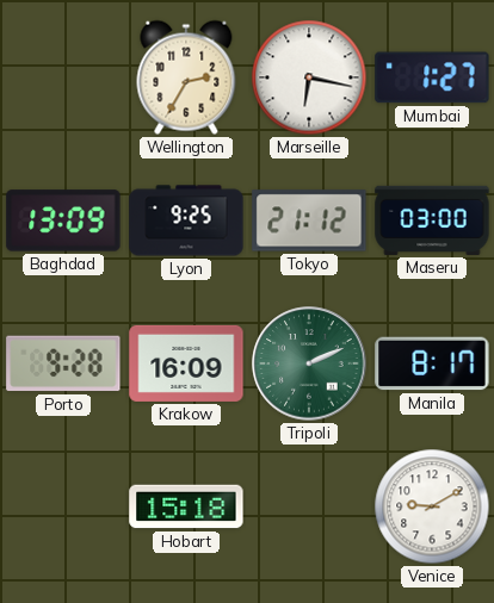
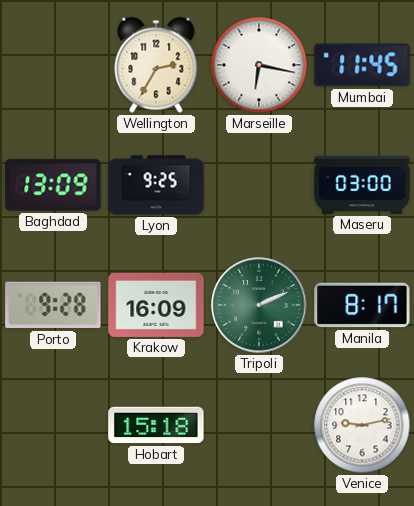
Mumbai: 1:27 -> 11:45
Tokyo: 21:12 -> none
Venice: 9:10 -> 9:13
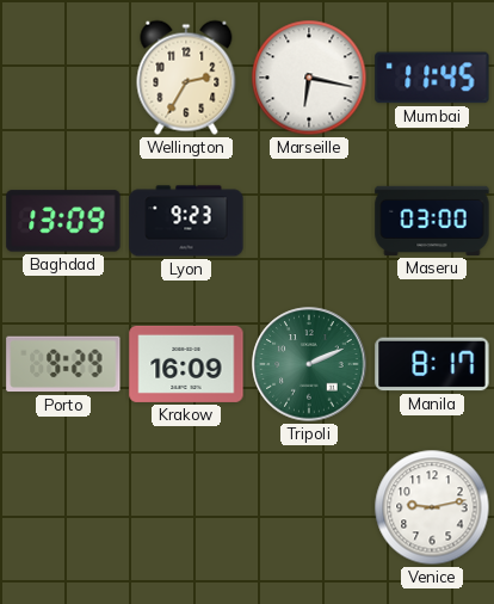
Lyon: 9:25 -> 9:23
Porto: 9:28 -> 9:29
Hobart: 15:18 -> none
